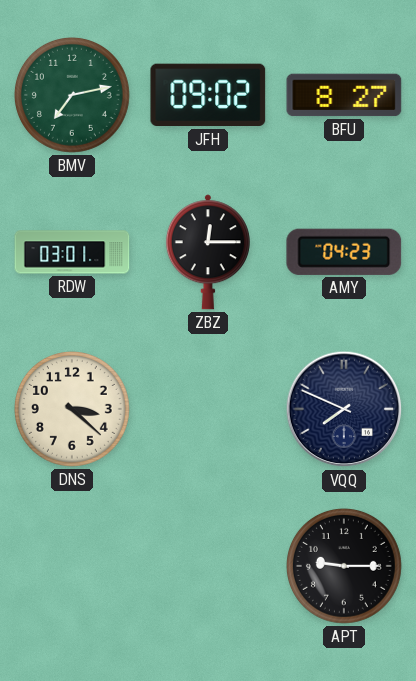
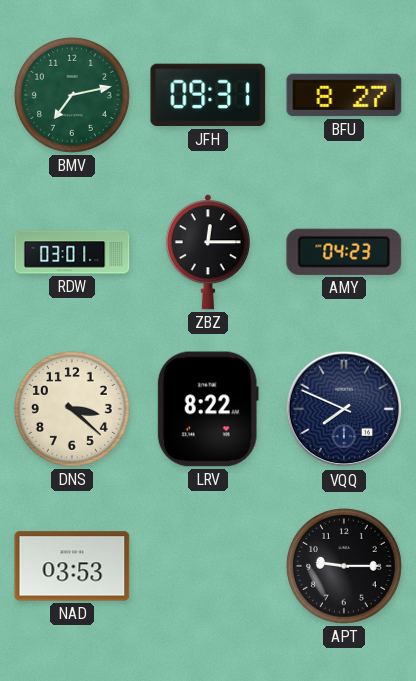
JFH: 09:02 -> 09:31
LRV: none -> 8:22
NAD: none -> 03:53
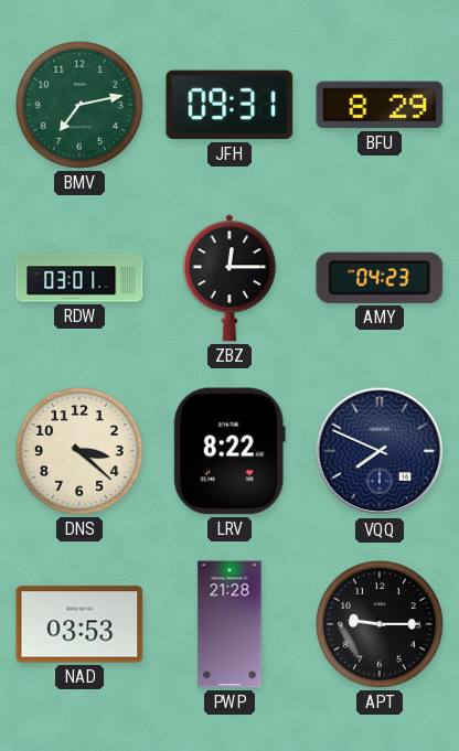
BFU: 8:27 -> 8:29
PWP: none -> 21:28
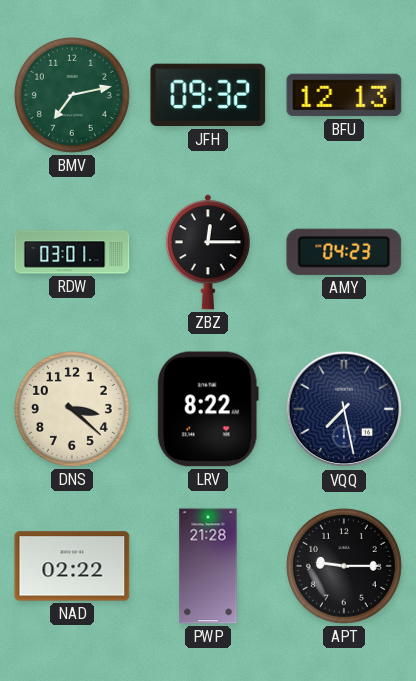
JFH: 09:31 -> 09:32
BFU: 8:29 -> 12:13
VQQ: 7:49 -> 7:28
NAD: 03:53 -> 02:22
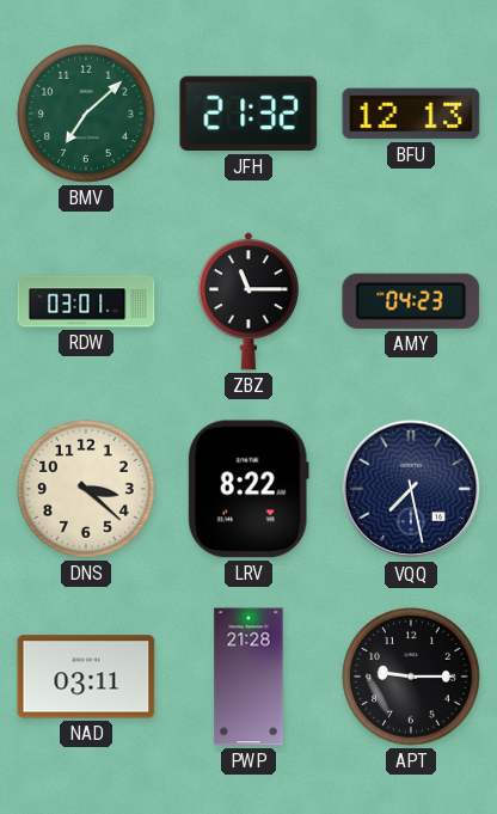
BMV: 7:13 -> 7:08
JFH: 09:32 -> 21:32
ZBZ: 12:15 -> 11:15
NAD: 02:22 -> 03:11
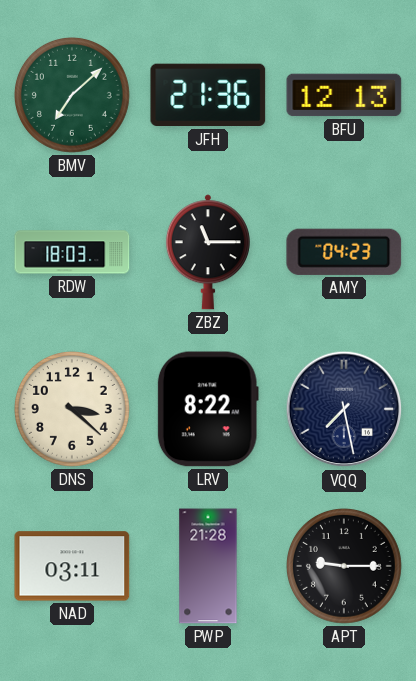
JFH: 21:32 -> 21:36
RDW: 03:01 -> 18:03
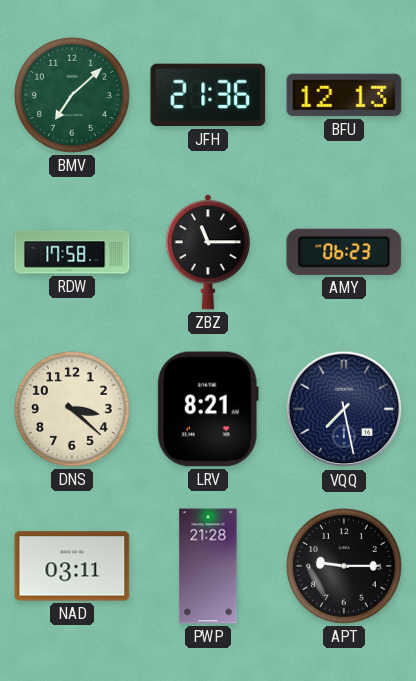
RDW: 18:03 -> 17:58
AMY: 04:23 -> 06:23
LRV: 8:22 -> 8:21
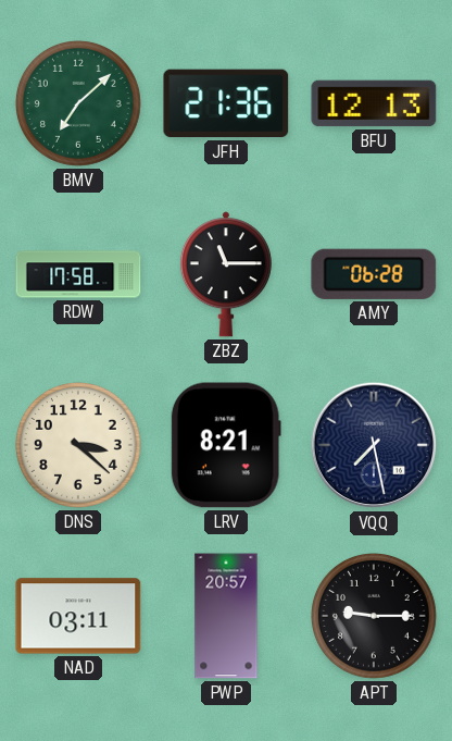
AMY: 06:23 -> 06:28
PWP: 21:28 -> 20:57
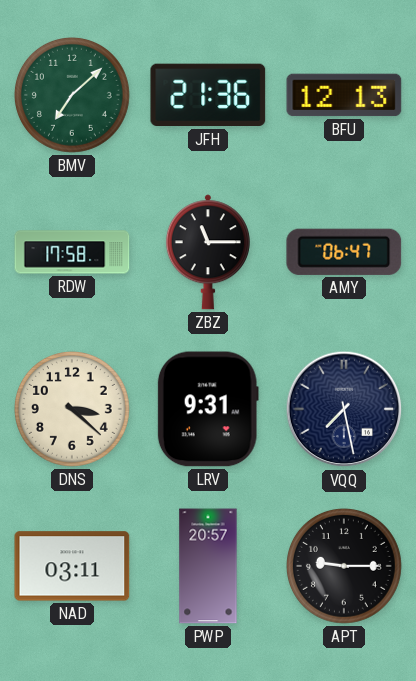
AMY: 06:28 -> 06:47
LRV: 8:21 -> 9:31
